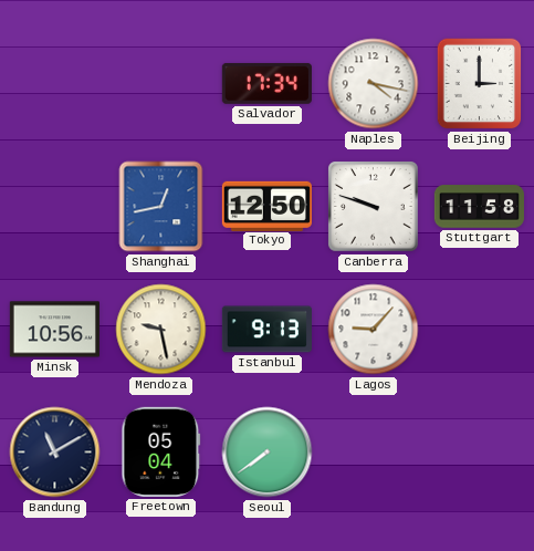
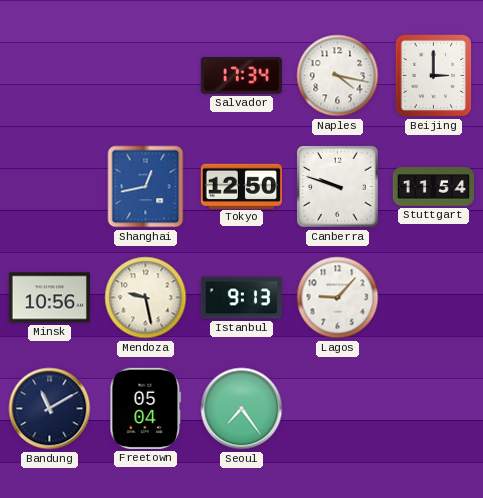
Stuttgart: 11:58 -> 11:54
Seoul: 7:39 -> 7:24
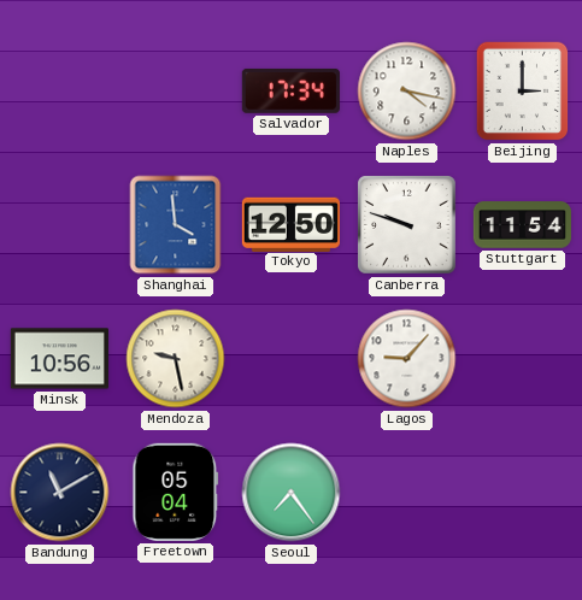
Shanghai: 12:43 -> 3:59
Istanbul: 9:13 -> none
